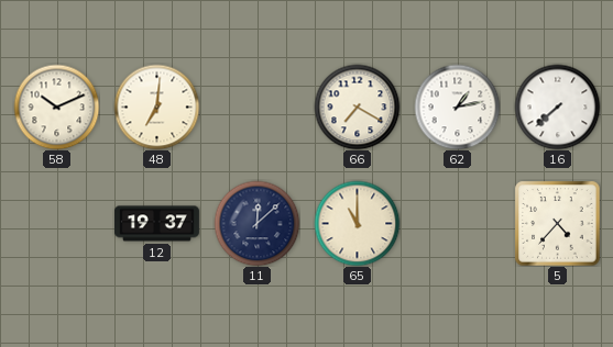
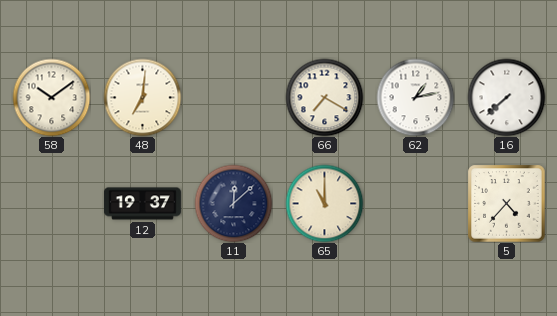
58: 10:11 -> 10:09
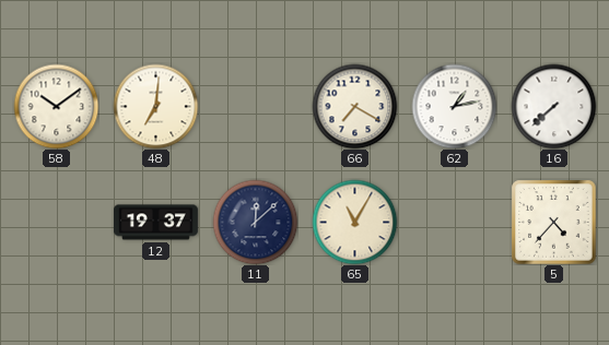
65: 11:00 -> 11:05
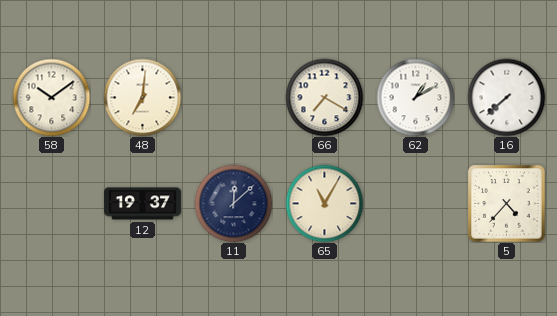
62: 1:13 -> 1:10
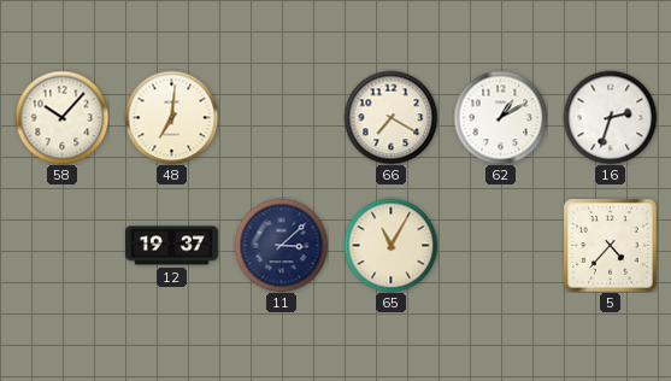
58: 10:09 -> 10:07
16: 7:38 -> 2:33
11: 12:08 -> 3:08
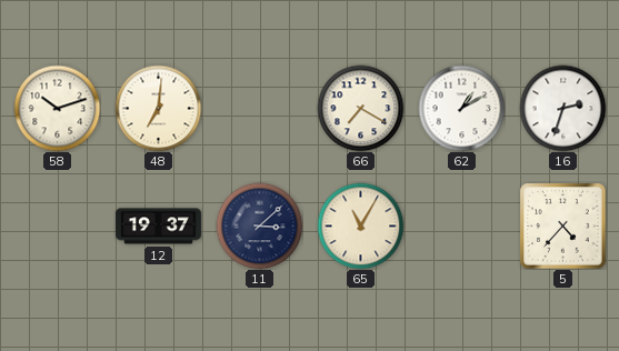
58: 10:07 -> 10:12
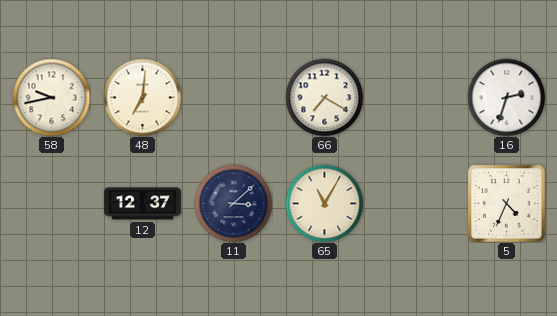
58: 10:12 -> 9:43
62: 1:10 -> none
12: 19:37 -> 12:37
5: 4:37 -> 4:34
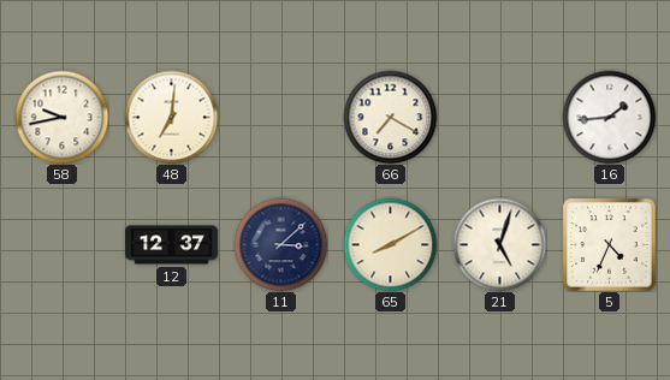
16: 2:33 -> 1:44
65: 11:05 -> 8:10
21: none -> 5:03
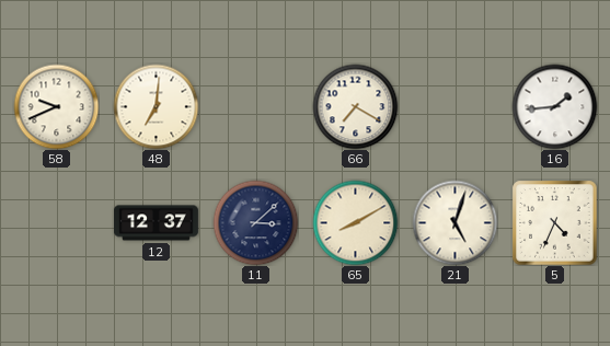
58: 9:43 -> 9:41
